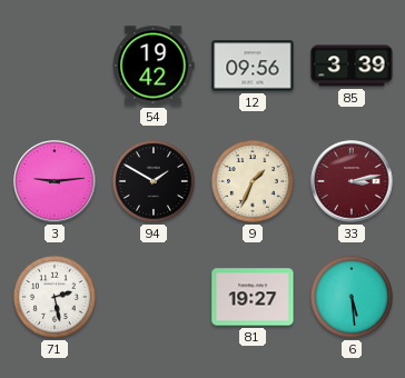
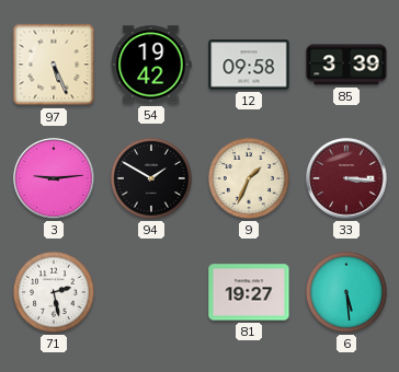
97: none -> 5:26
12: 09:56 -> 09:58
33: 3:13 -> 3:16
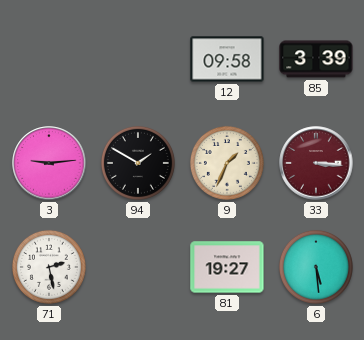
97: 5:26 -> none
54: 19:42 -> none
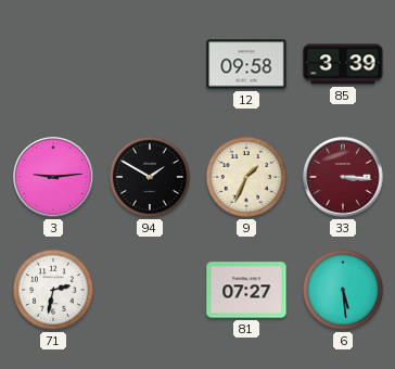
71: 2:28 -> 2:32
81: 19:27 -> 07:27
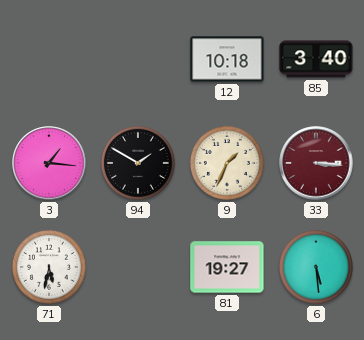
12: 09:58 -> 10:18
85: 3:39 -> 3:40
3: 9:14 -> 1:16
71: 2:32 -> 5:32
81: 07:27 -> 19:27
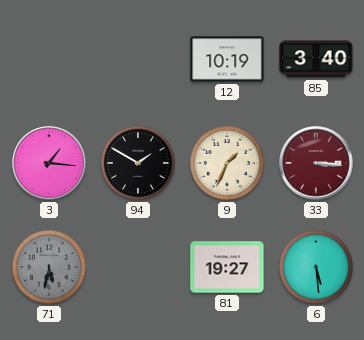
12: 10:18 -> 10:19
71 dial: white -> grey
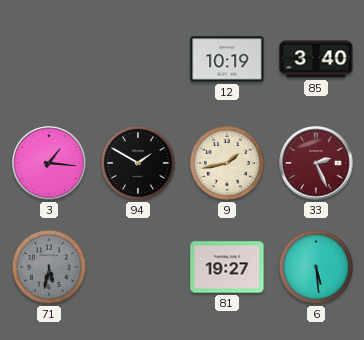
9: 1:34 -> 1:43
33: 3:16 -> 2:26
